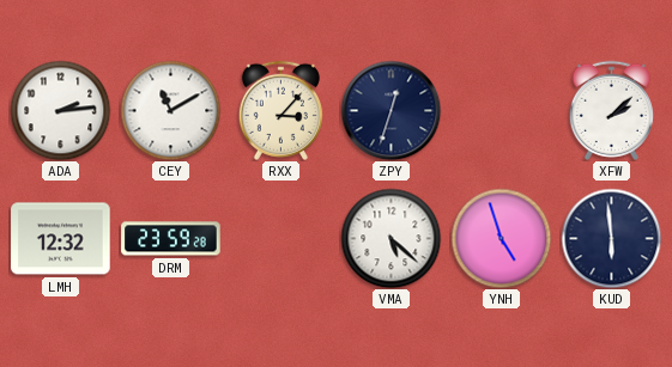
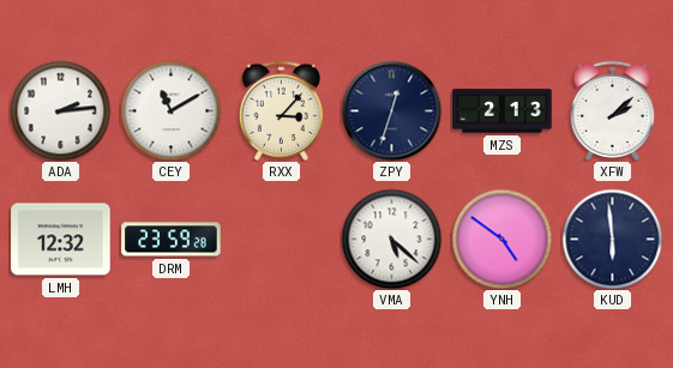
MZS: none -> 2:13
YNH: 4:57 -> 4:51
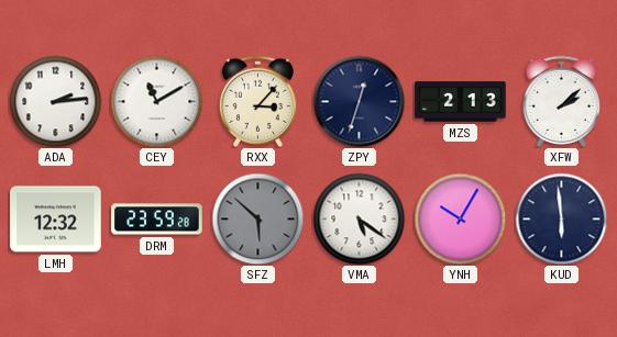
SFZ: none -> 5:52
VMA: 5:22 -> 5:21
YNH: 4:51 -> 10:05
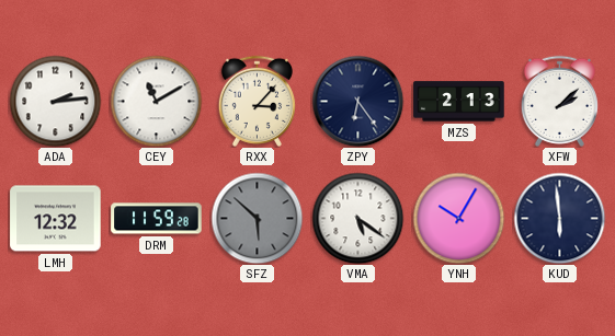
ZPY: 12:33 -> 6:24
DRM: 23:59 -> 11:59
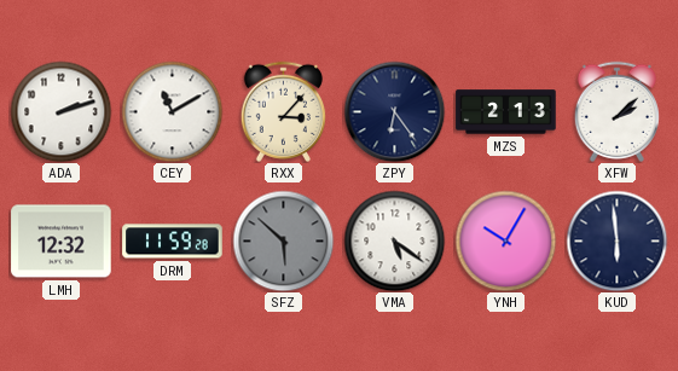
ADA: 2:14 -> 2:12
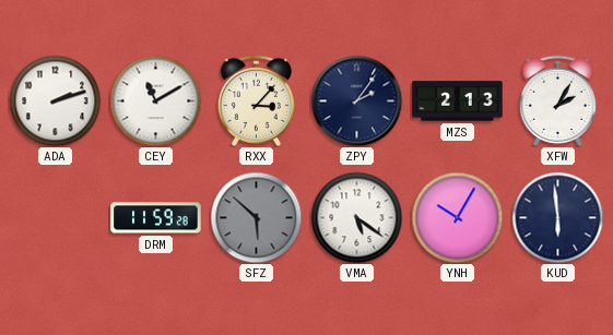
ZPY: 6:24 -> 2:06
XFW: 2:08 -> 2:05
LMH: 12:32 -> none
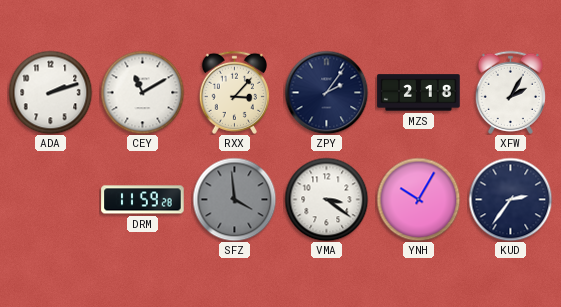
MZS: 2:13 -> 2:18
SFZ: 5:52 -> 3:59
VMA: 5:21 -> 3:21
KUD: 5:59 -> 2:36
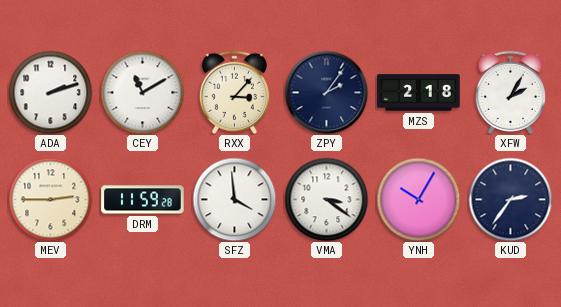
MEV: none -> 2:45
SFZ dial: grey -> white
